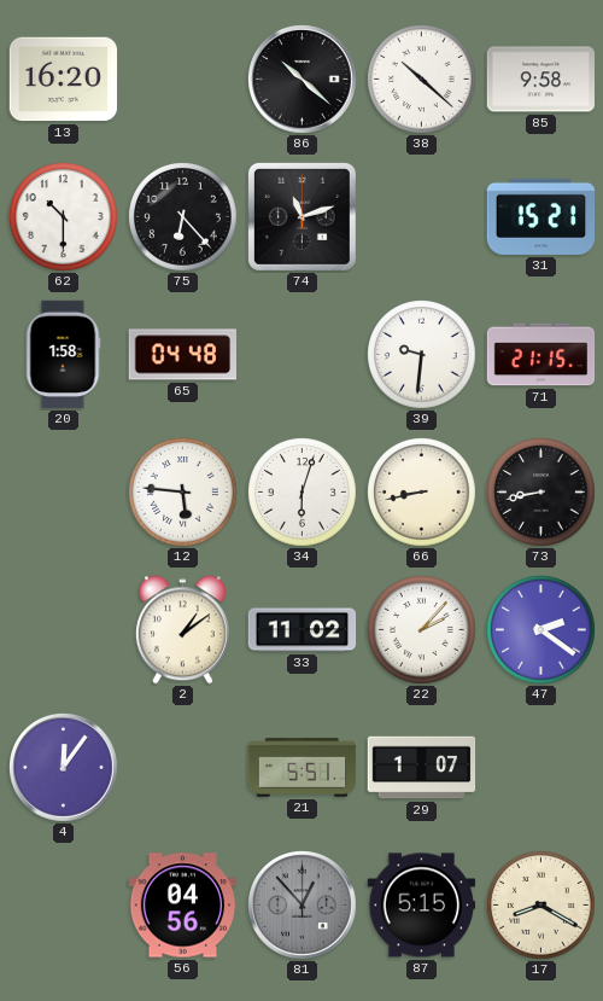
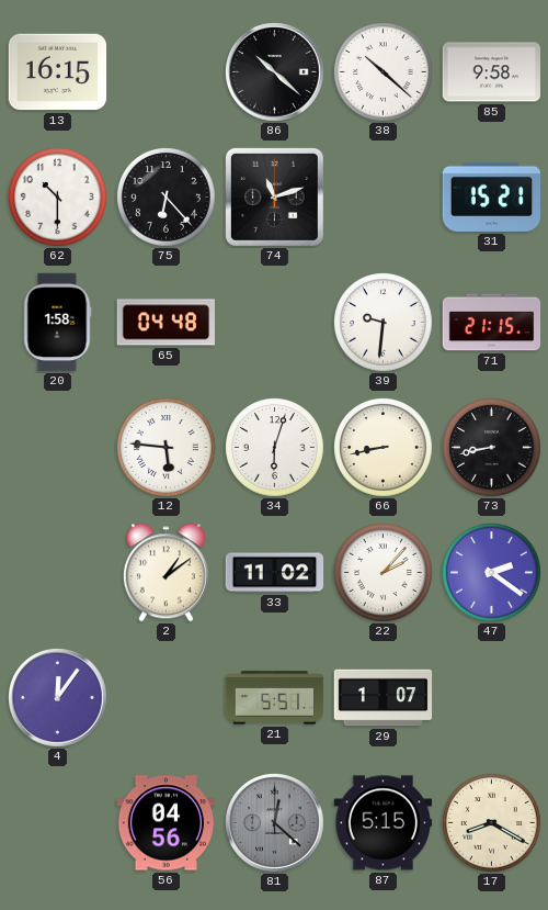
13: 16:20 -> 16:15
81: 12:53 -> 12:22
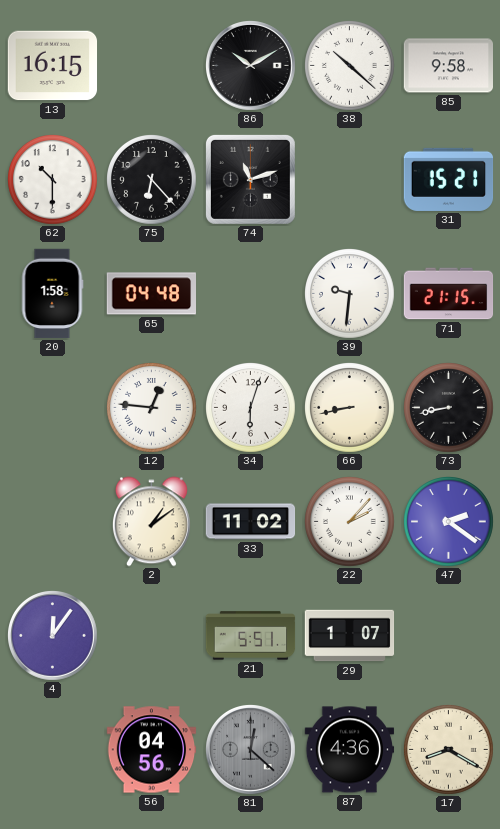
86: 10:22 -> 10:10
12: 5:46 -> 12:46
87: 5:15 -> 4:36
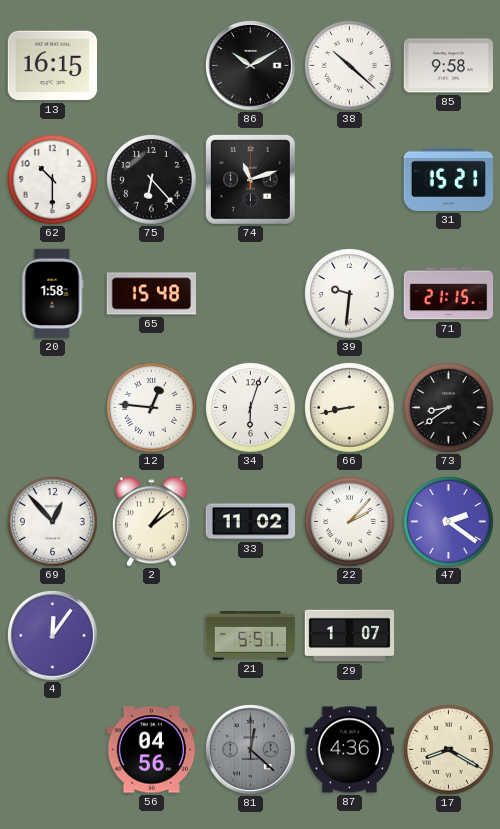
65: 04:48 -> 15:48
73: 8:43 -> 8:39
69: none -> 12:53
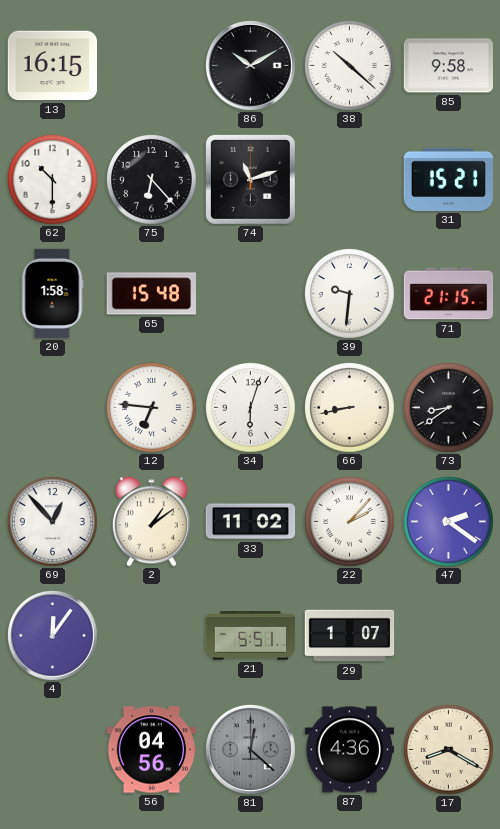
12: 12:46 -> 6:46
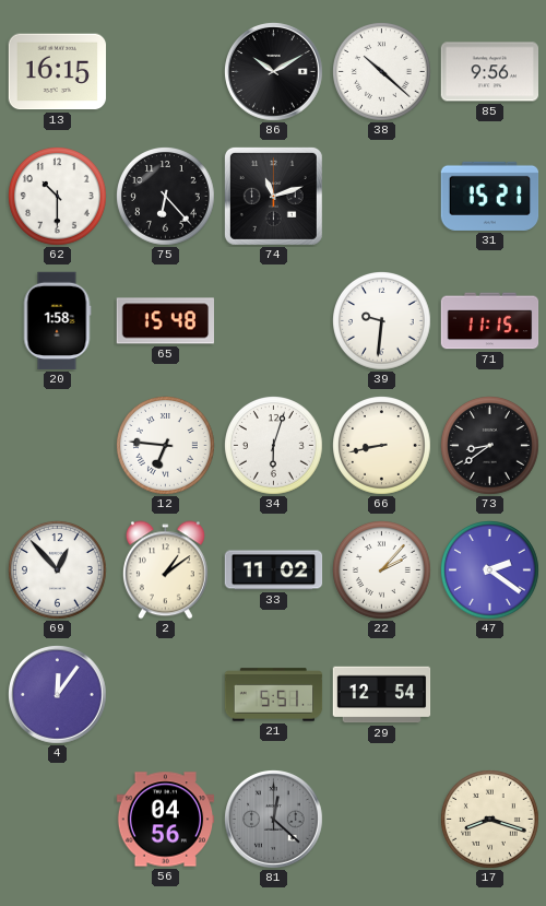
85: 9:58 -> 9:56
71: 21:15 -> 11:15
29: 1:07 -> 12:54
87: 4:36 -> none
17: 8:20 -> 8:18
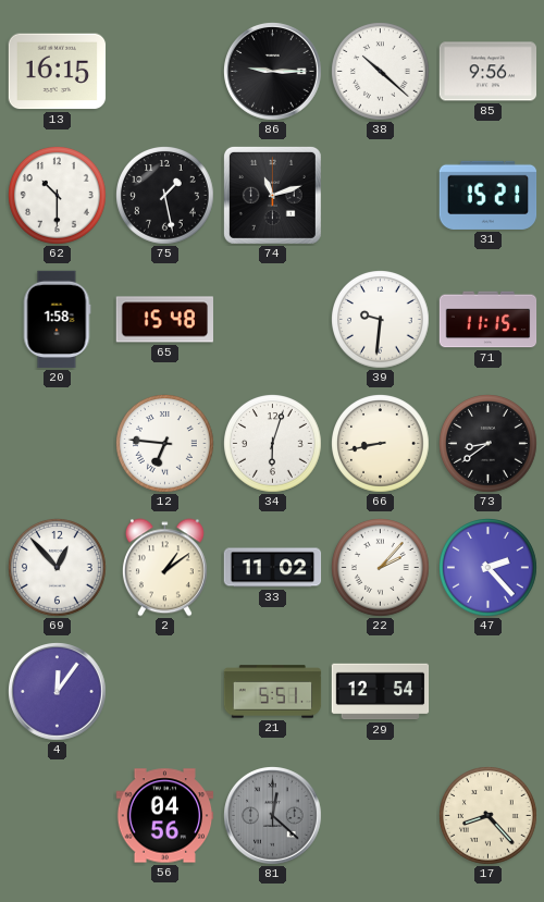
86: 10:10 -> 9:15
75: 6:23 -> 1:28
47: 2:21 -> 2:23
17: 8:18 -> 8:23
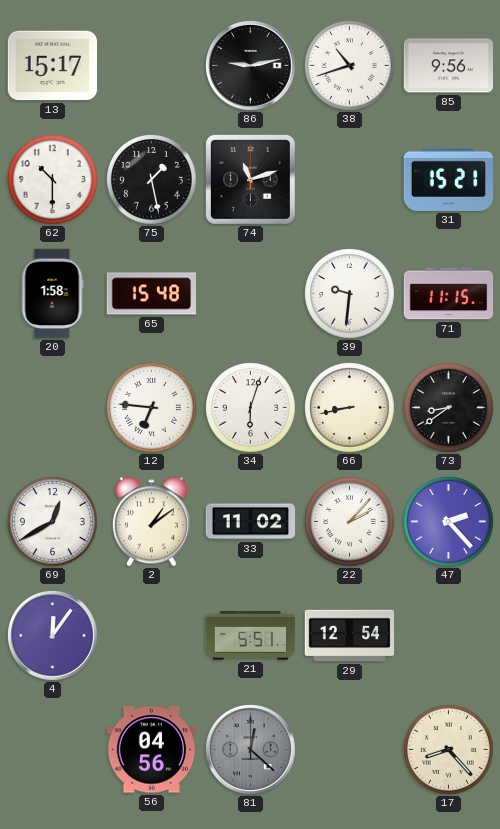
13: 16:15 -> 15:17
86: 9:15 -> 9:13
38: 10:22 -> 10:42
69: 12:53 -> 12:40
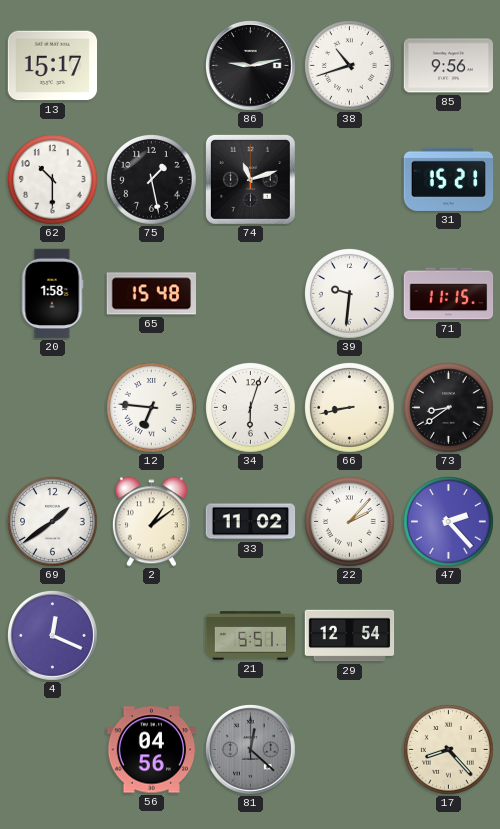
69: 12:40 -> 1:39
4: 12:06 -> 12:19
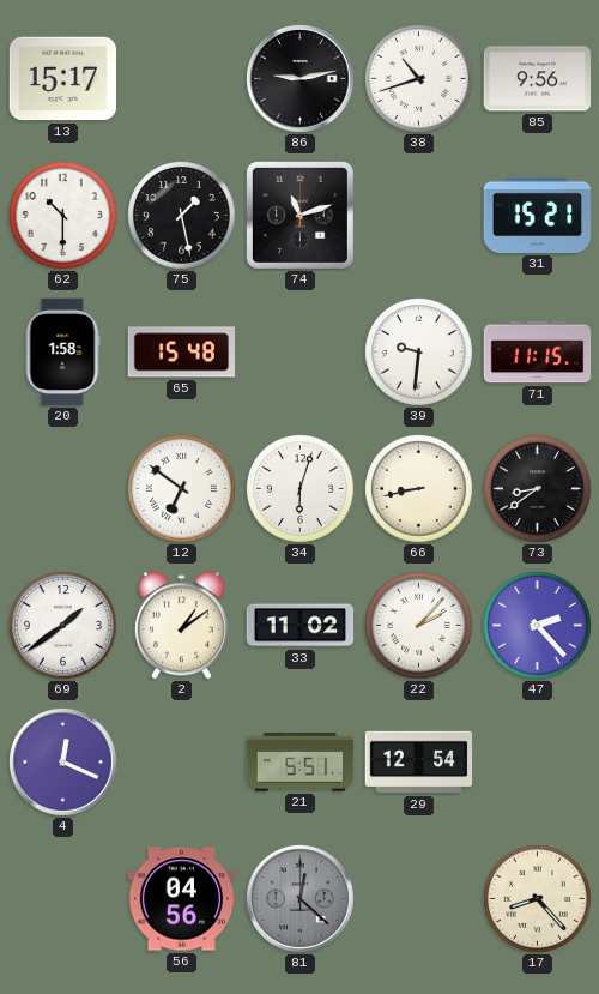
12: 6:46 -> 6:51
